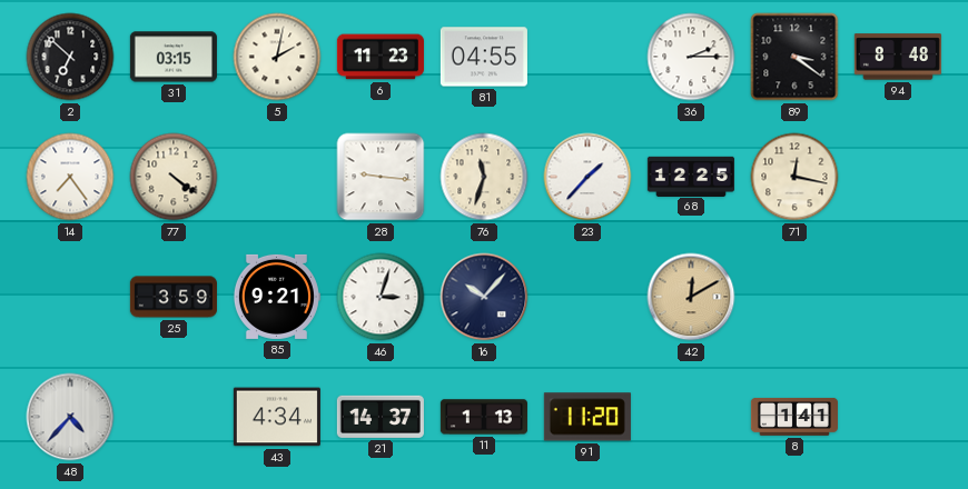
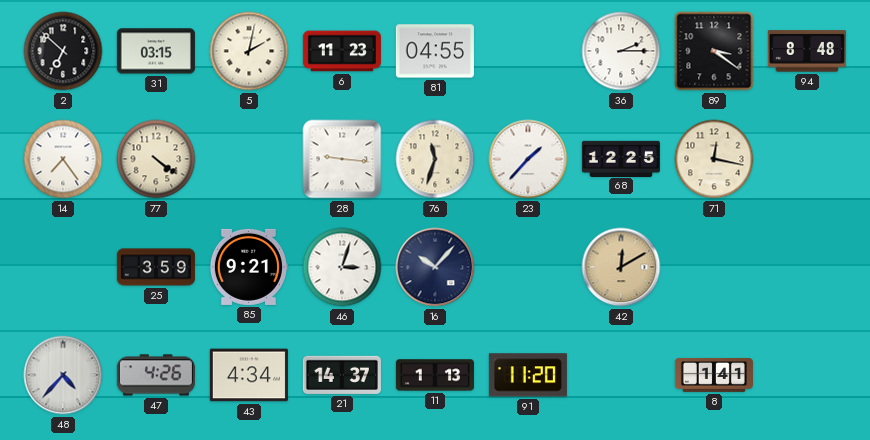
47: none -> 4:26
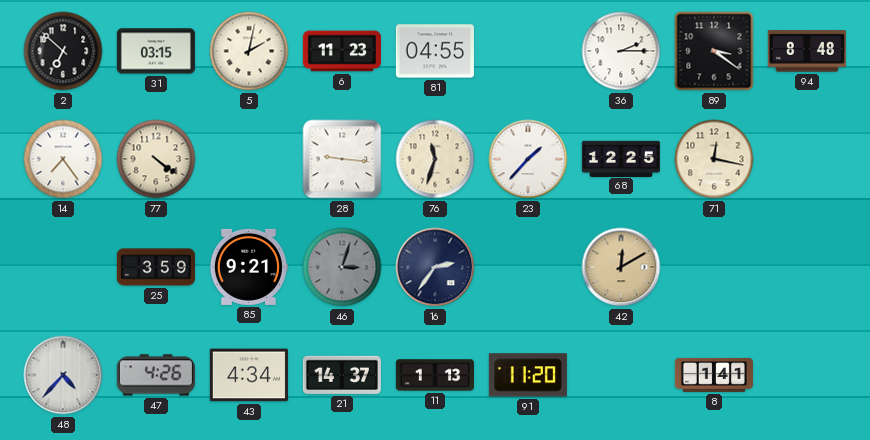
46 dial: white -> grey
16: 10:07 -> 2:36
